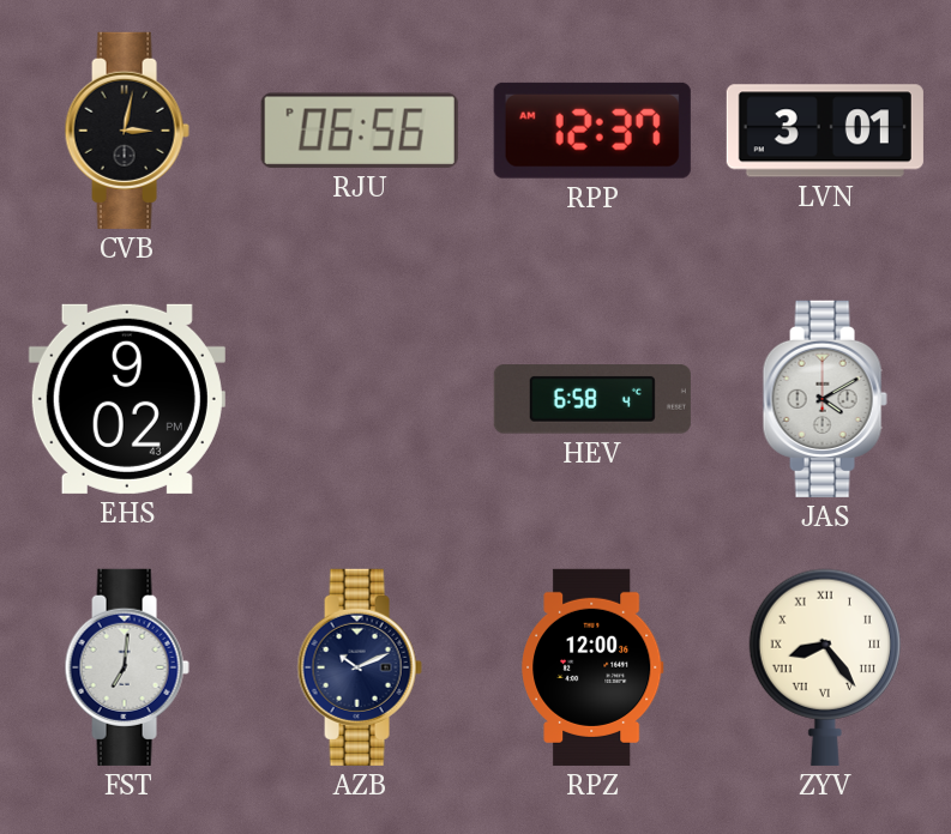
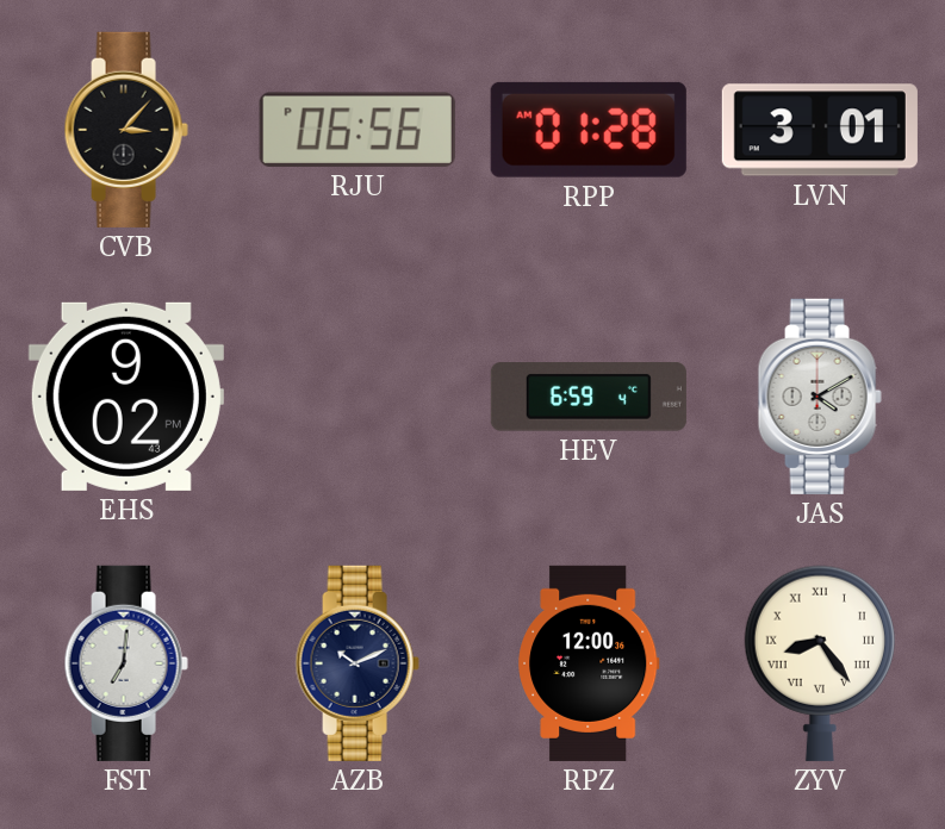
CVB: 3:02 -> 3:07
RPP: 12:37 -> 01:28
HEV: 6:58 -> 6:59
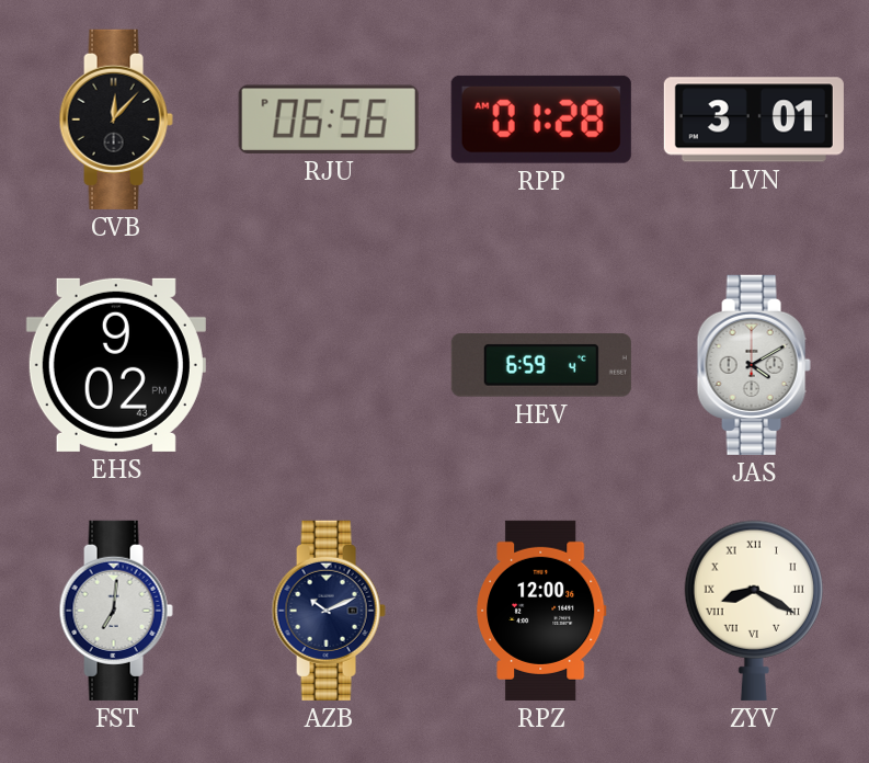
CVB: 3:07 -> 12:07
ZYV: 8:24 -> 8:20
